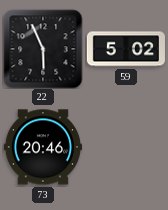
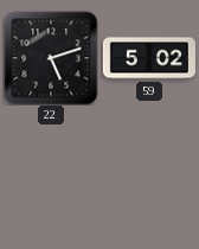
22: 5:56 -> 5:12
73: 20:46 -> none
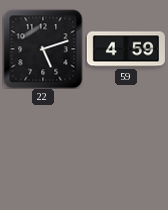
59: 5:02 -> 4:59
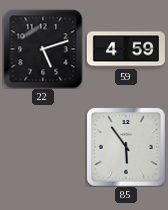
85: none -> 5:54
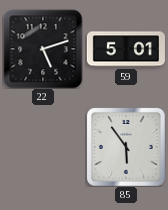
59: 4:59 -> 5:01
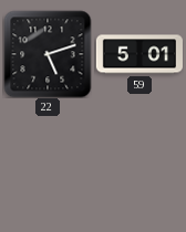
85: 5:54 -> none
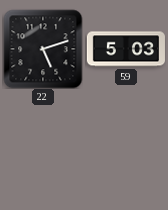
59: 5:01 -> 5:03
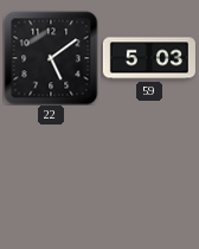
22: 5:12 -> 5:09
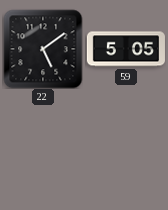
59: 5:03 -> 5:05
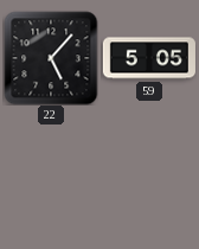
22: 5:09 -> 5:07
